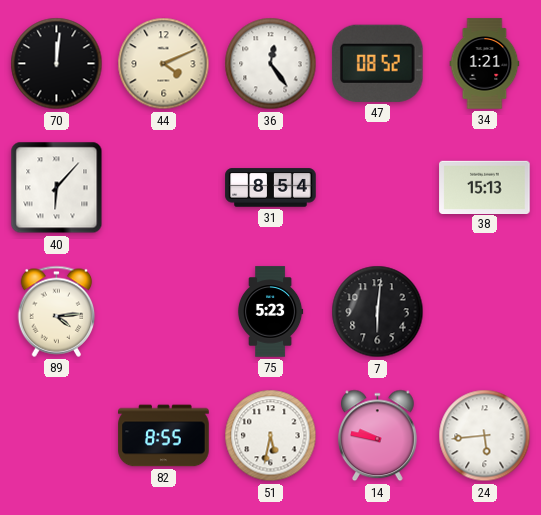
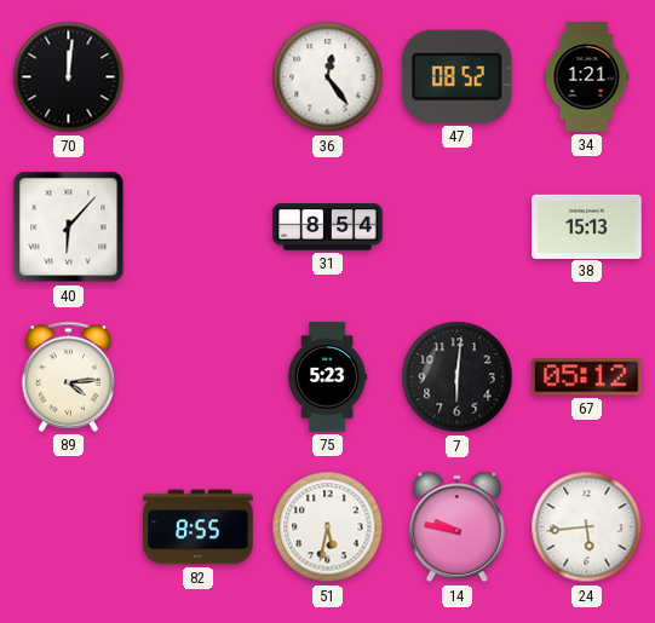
44: 4:11 -> none
67: none -> 05:12
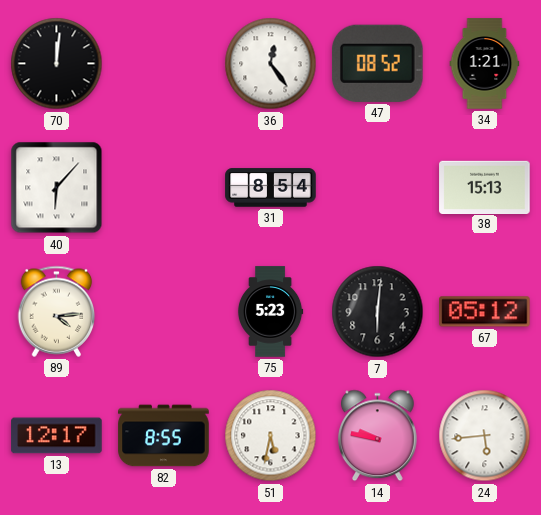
13: none -> 12:17
